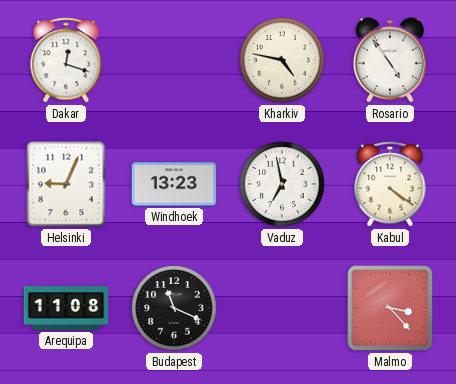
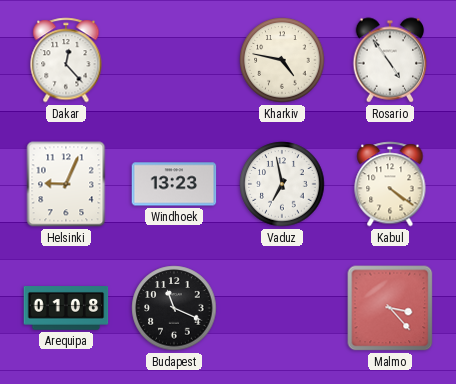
Dakar: 12:18 -> 12:23
Arequipa: 11:08 -> 01:08
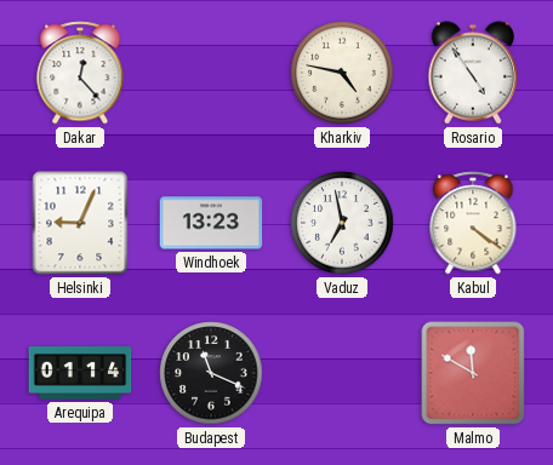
Arequipa: 01:08 -> 01:14
Malmo: 3:23 -> 11:50
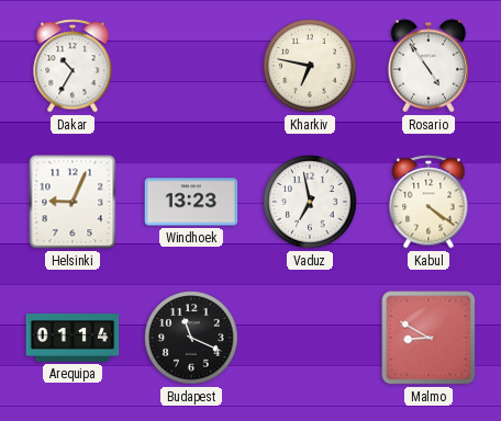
Dakar: 12:23 -> 10:35
Kharkiv: 4:47 -> 6:47
Malmo: 11:50 -> 8:50
